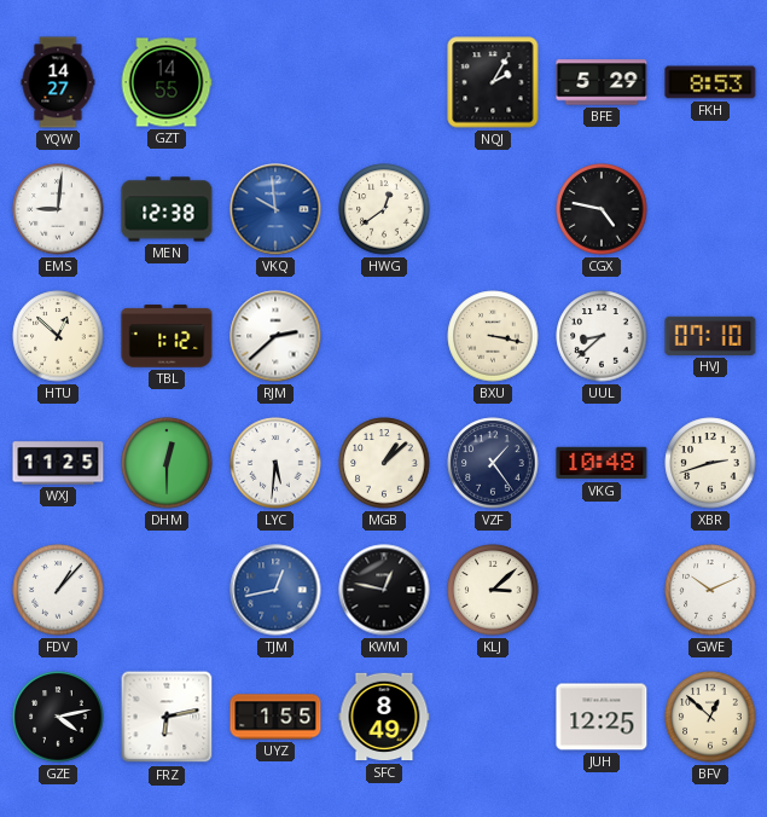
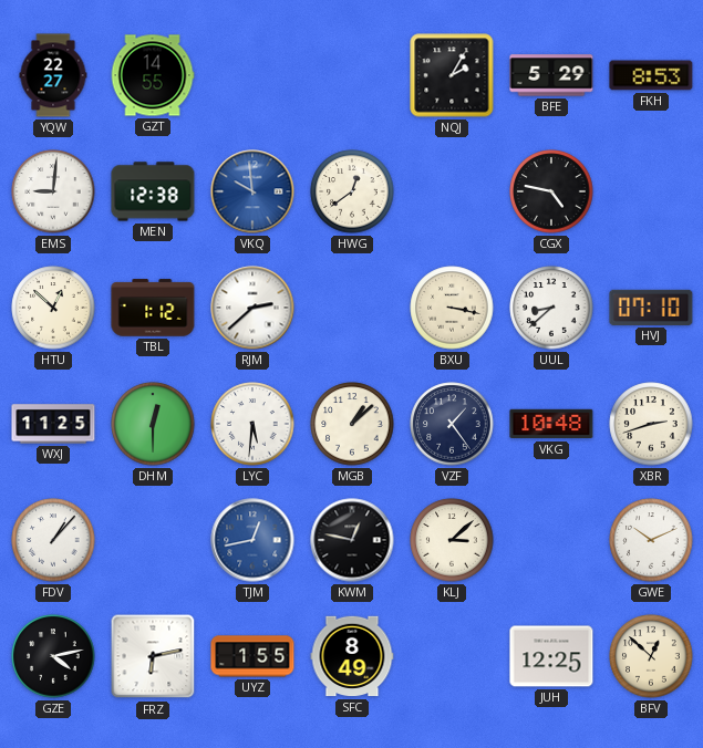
YQW: 14:27 -> 22:27
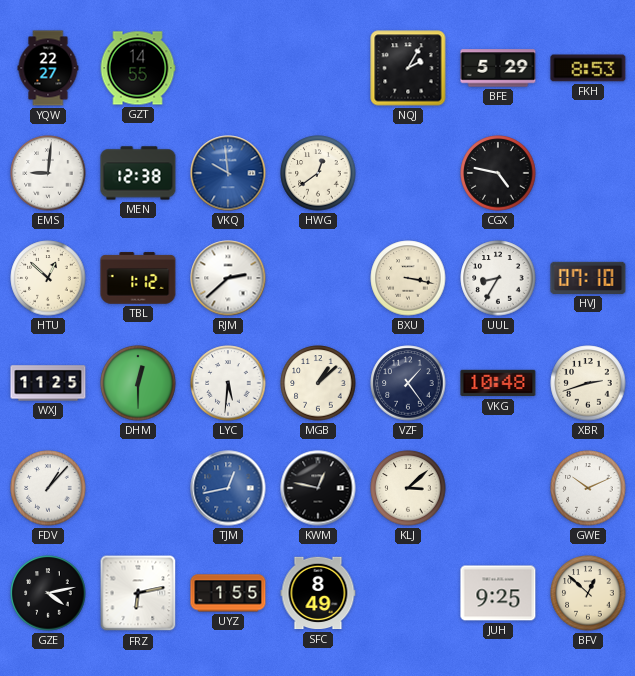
UUL: 8:38 -> 8:35
JUH: 12:25 -> 9:25
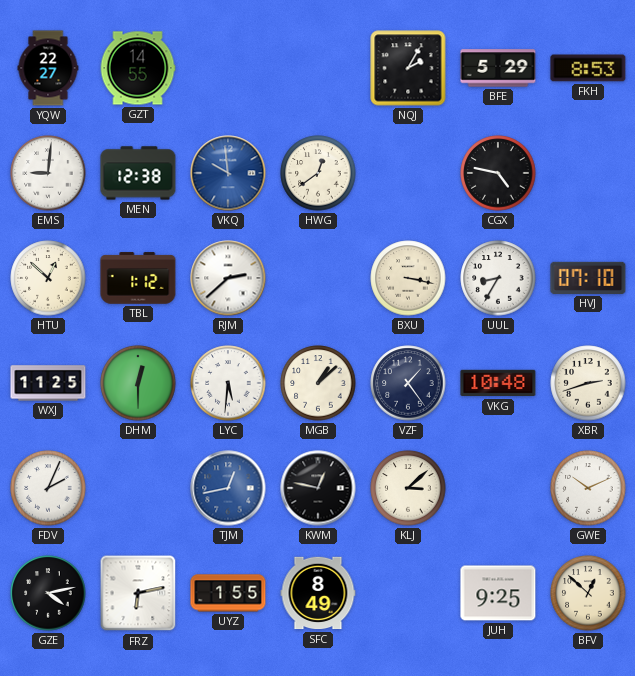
FDV: 1:07 -> 2:04
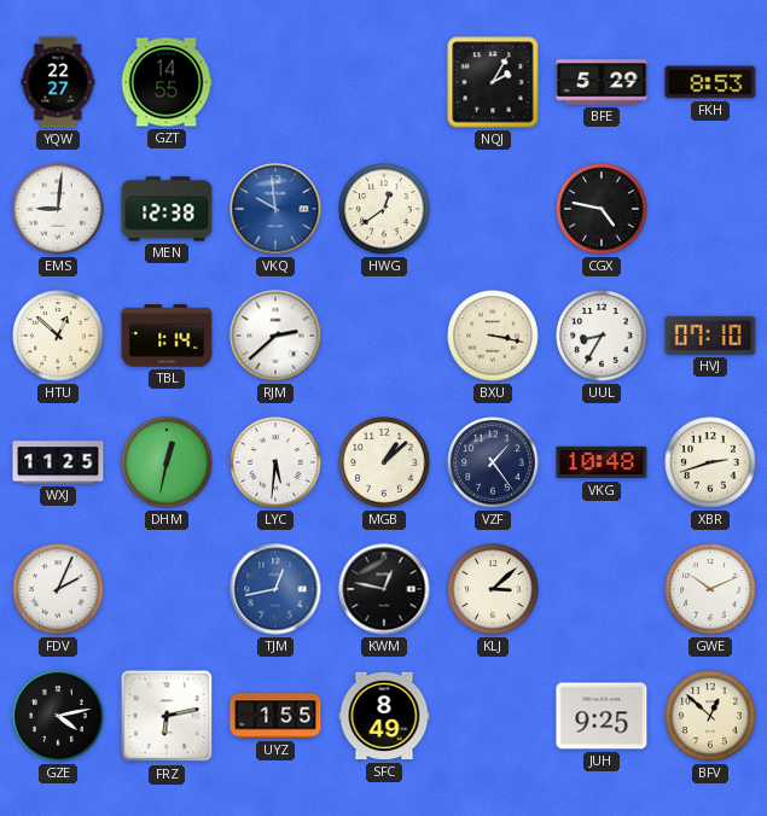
TBL: 1:12 -> 1:14
DHM: 12:30 -> 12:32
